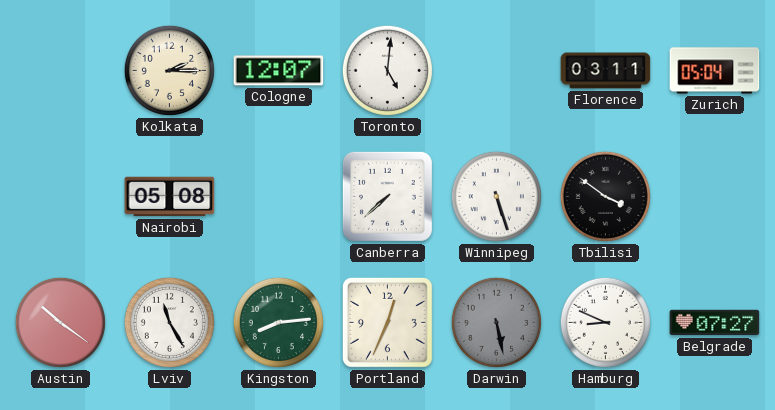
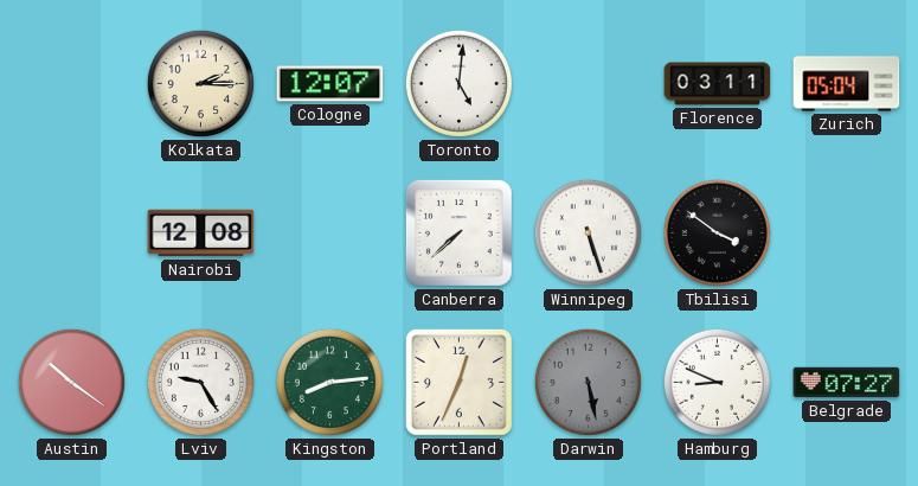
Nairobi: 05:08 -> 12:08
Lviv: 11:25 -> 9:25
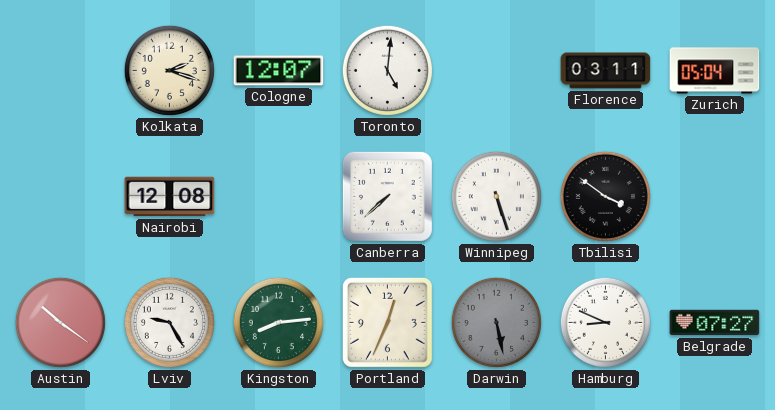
Kolkata: 2:15 -> 2:18
